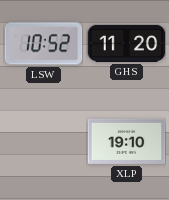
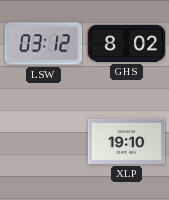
LSW: 10:52 -> 03:12
GHS: 11:20 -> 8:02
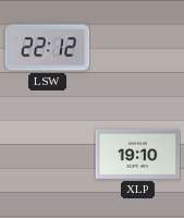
LSW: 03:12 -> 22:12
GHS: 8:02 -> none
